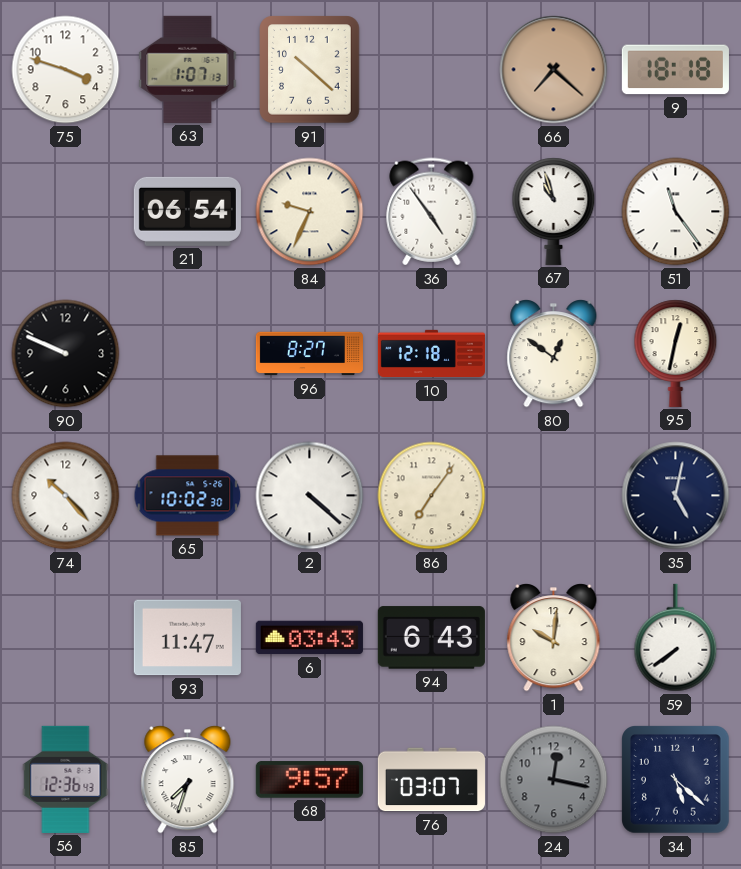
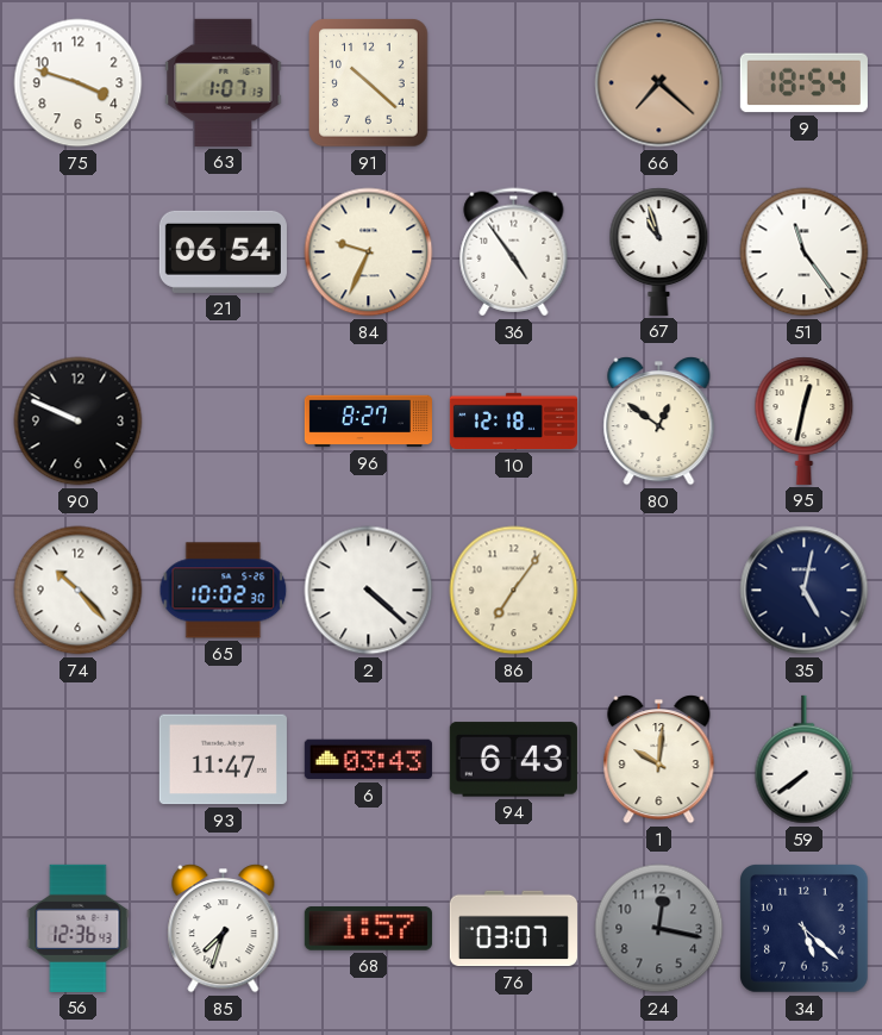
9: 18:18 -> 18:54
68: 9:57 -> 1:57
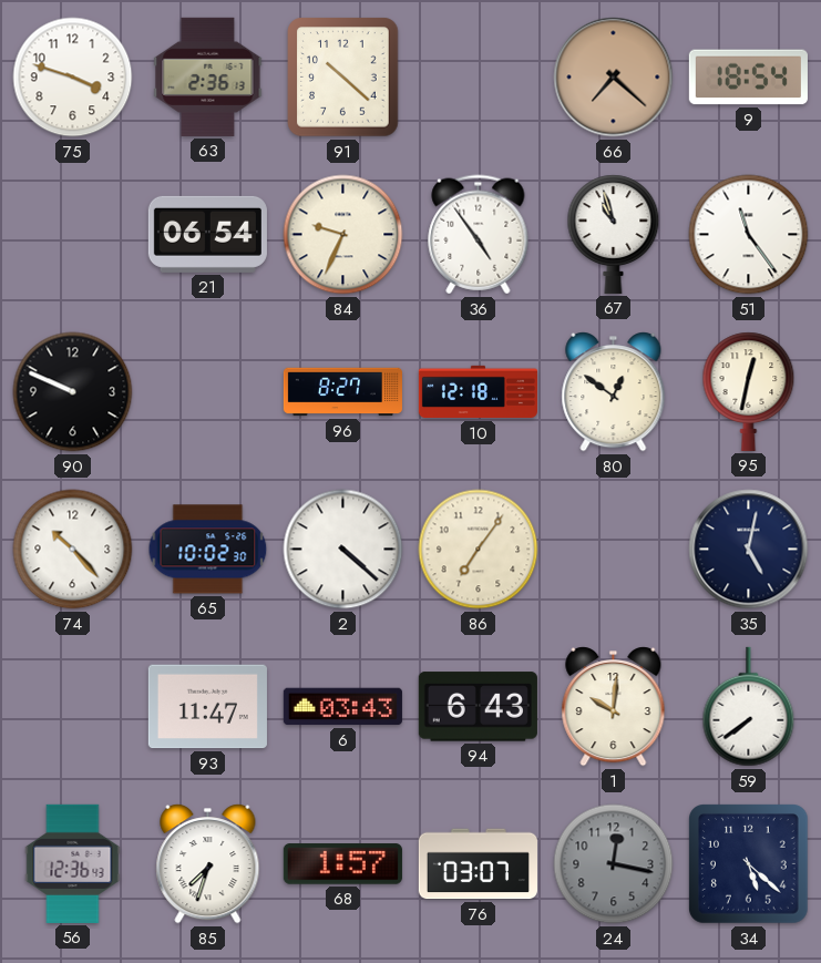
63: 1:07 -> 2:36
